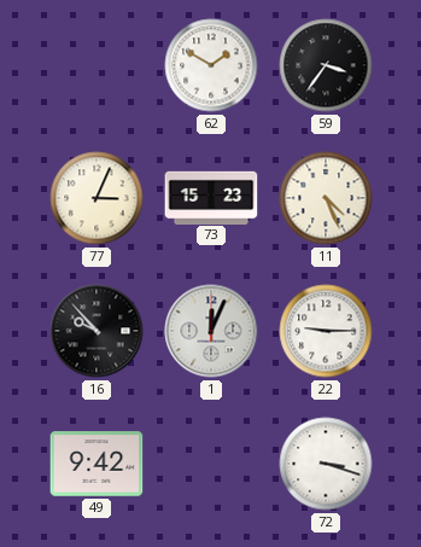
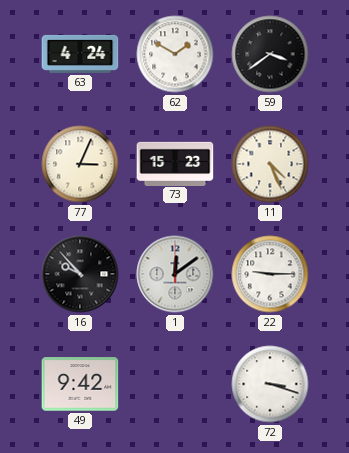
63: none -> 4:24
59: 3:36 -> 3:39
1: 12:04 -> 12:09
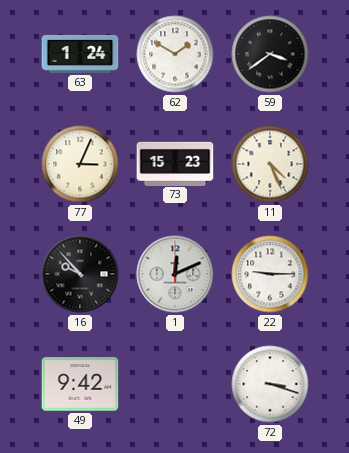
63: 4:24 -> 1:24
1: 12:09 -> 12:11
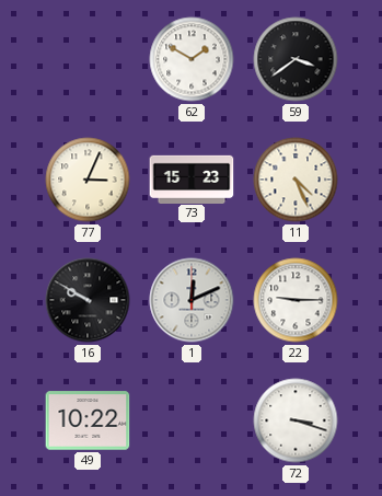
63: 1:24 -> none
16: 9:53 -> 9:50
49: 9:42 -> 10:22
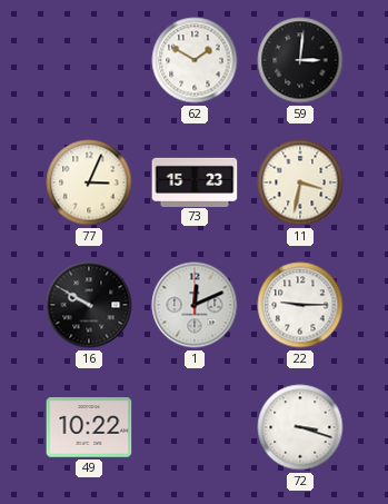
59: 3:39 -> 3:01
11: 4:26 -> 3:32
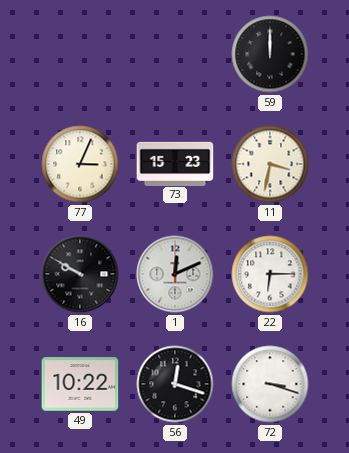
62: 1:50 -> none
59: 3:01 -> 12:00
22: 9:15 -> 6:15
56: none -> 12:18
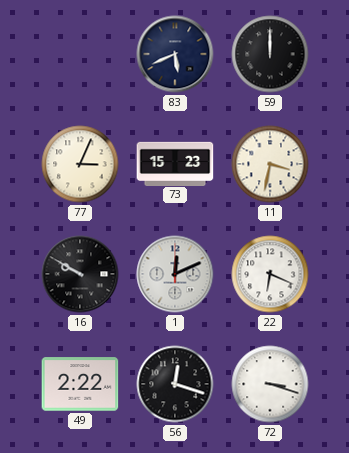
83: none -> 5:41
22: 6:15 -> 6:19
49: 10:22 -> 2:22
